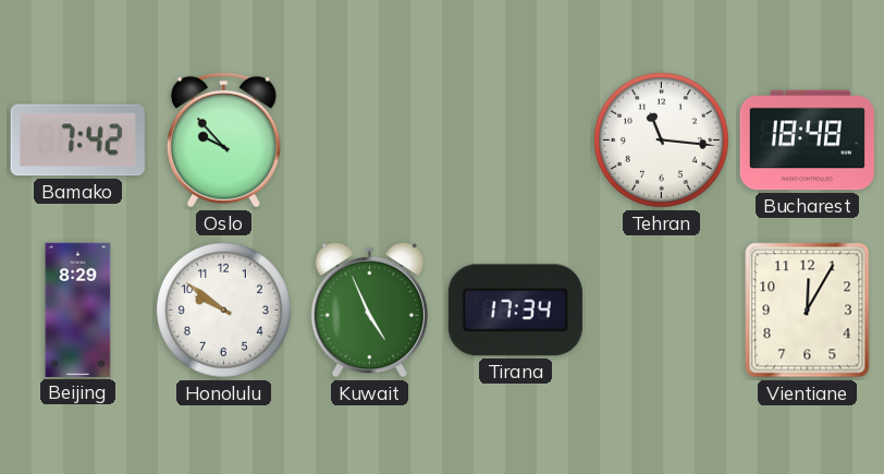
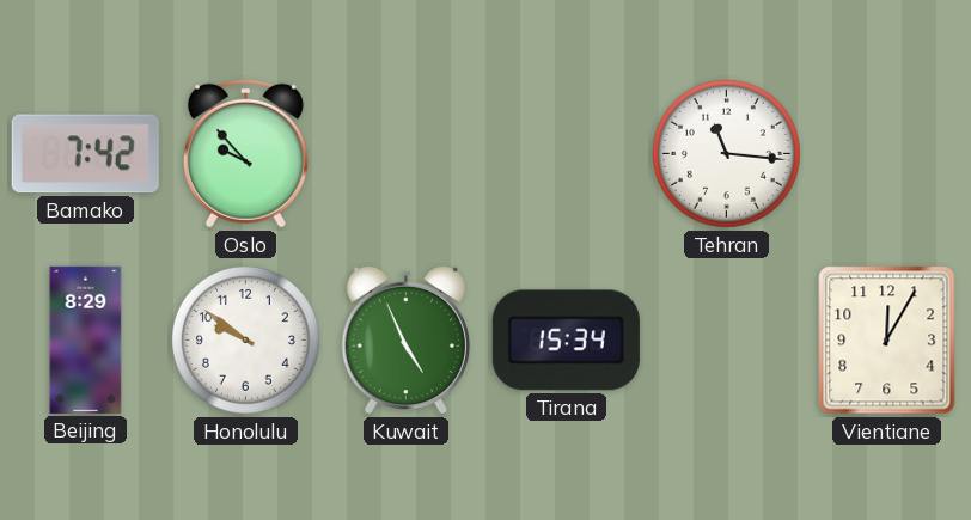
Bucharest: 18:48 -> none
Tirana: 17:34 -> 15:34
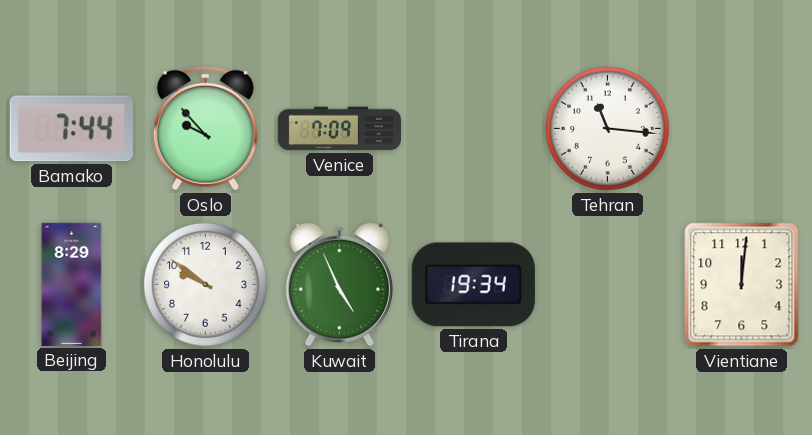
Bamako: 7:42 -> 7:44
Venice: none -> 7:09
Tirana: 15:34 -> 19:34
Vientiane: 12:05 -> 12:01
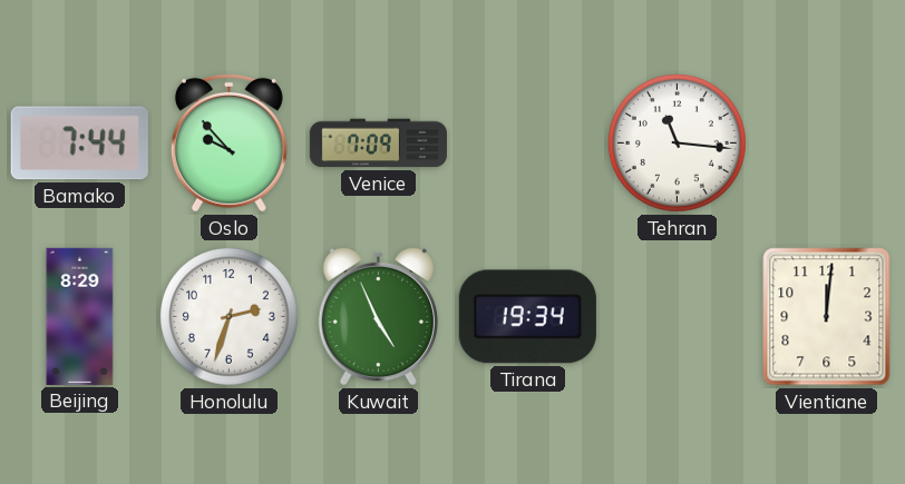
Honolulu: 9:51 -> 2:33
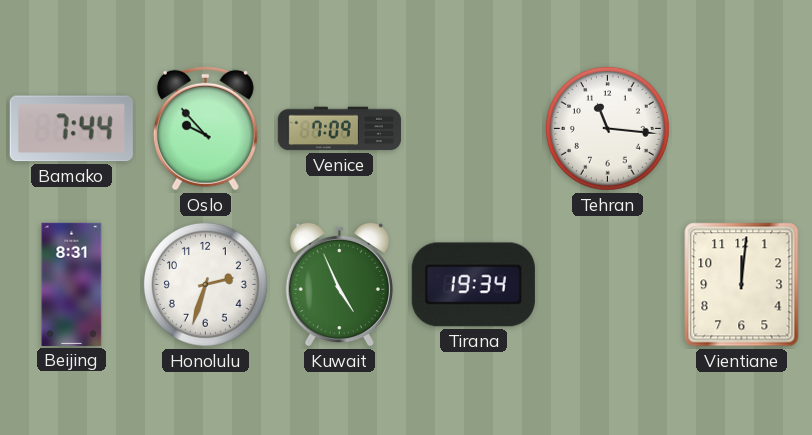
Beijing: 8:29 -> 8:31
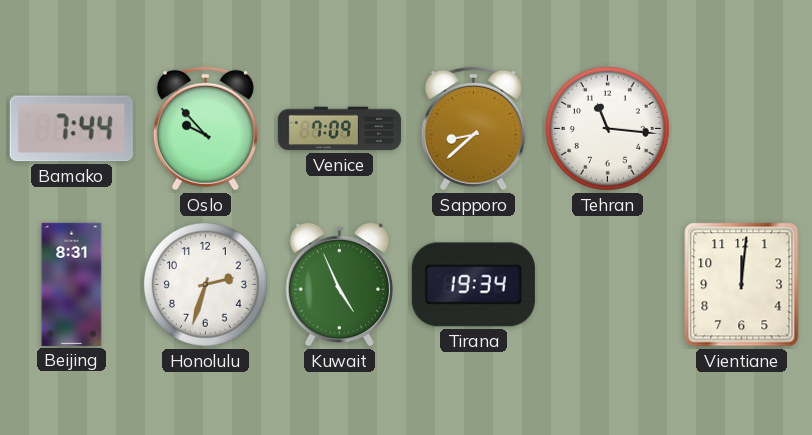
Sapporo: none -> 8:38
